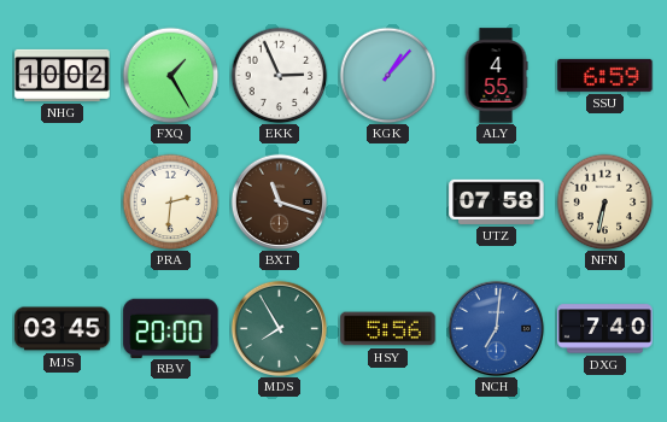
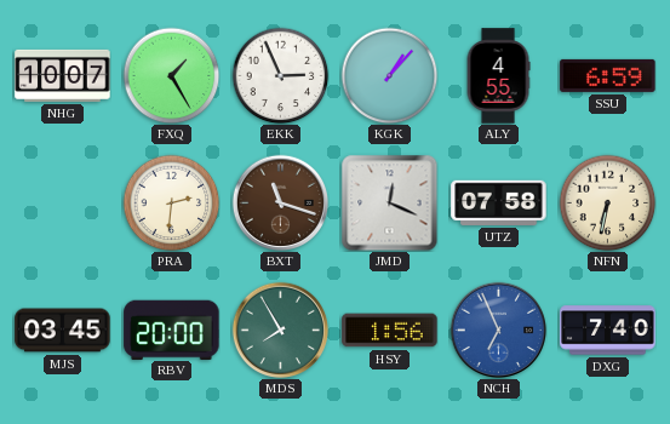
NHG: 10:02 -> 10:07
JMD: none -> 12:19
HSY: 5:56 -> 1:56
NCH: 7:01 -> 6:56
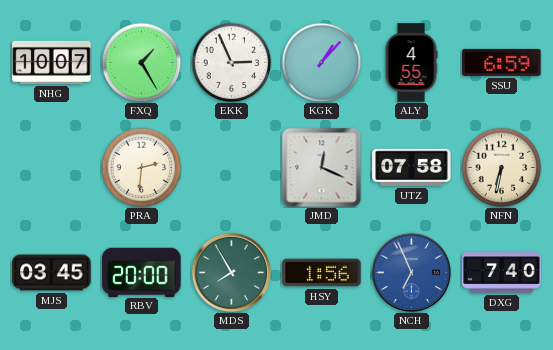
BXT: 11:18 -> none
